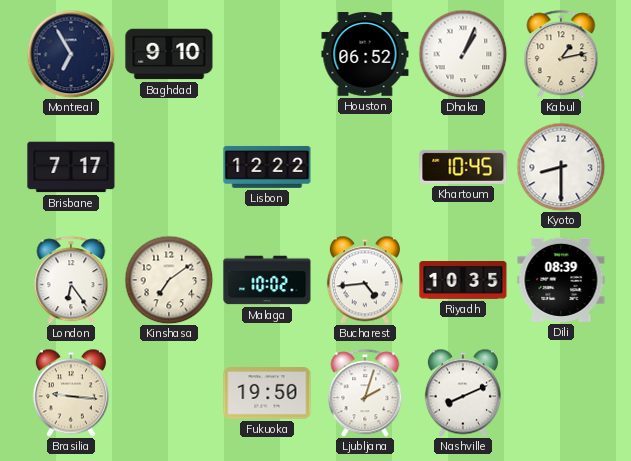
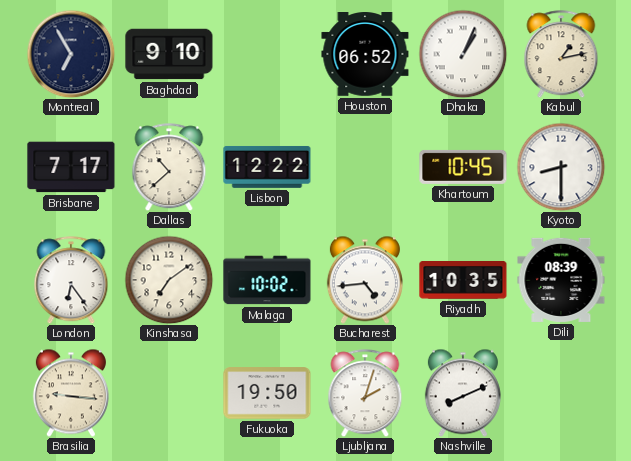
Dallas: none -> 10:38
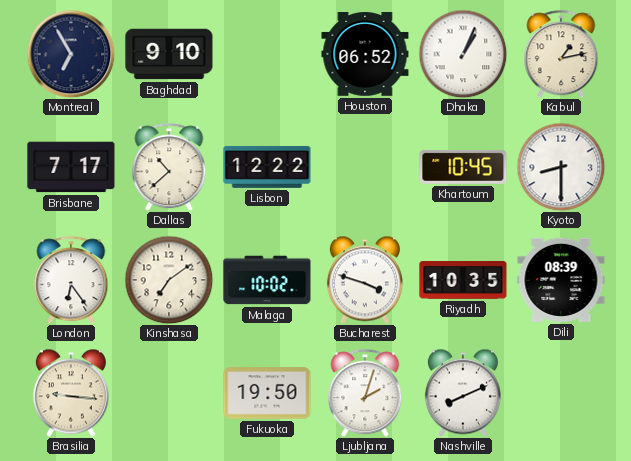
Bucharest: 4:44 -> 3:48
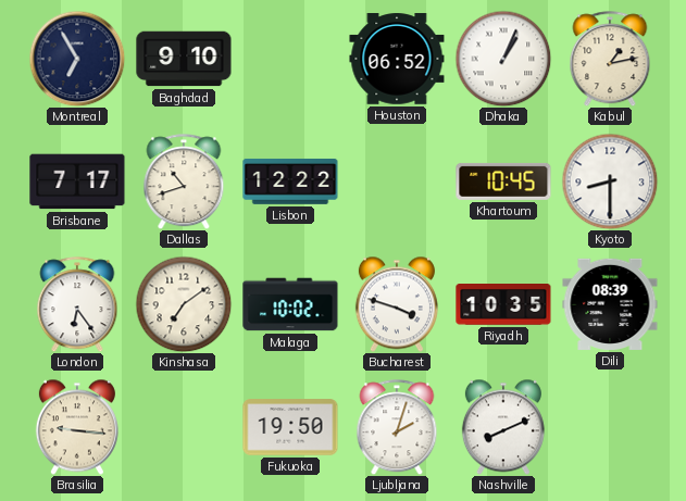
Dallas: 10:38 -> 10:42
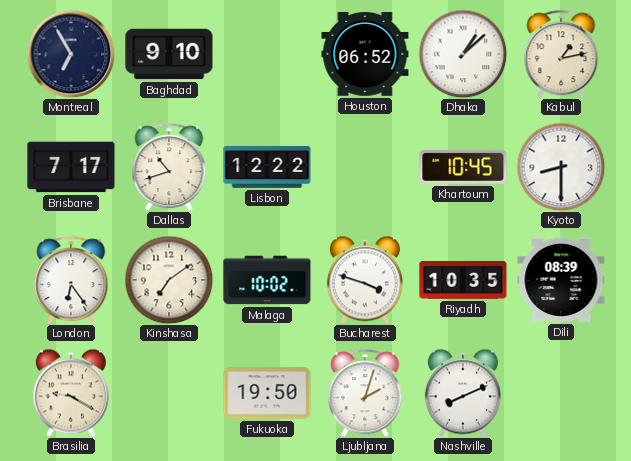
Dhaka: 1:04 -> 1:08
Brasilia: 9:16 -> 9:20
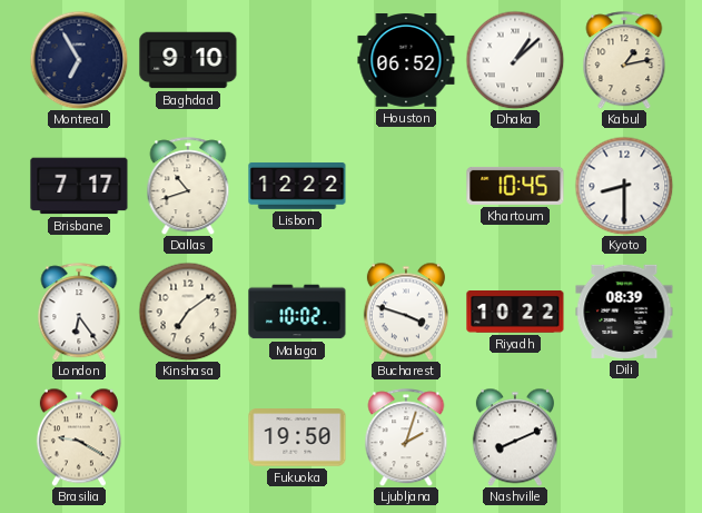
Riyadh: 10:35 -> 10:22
